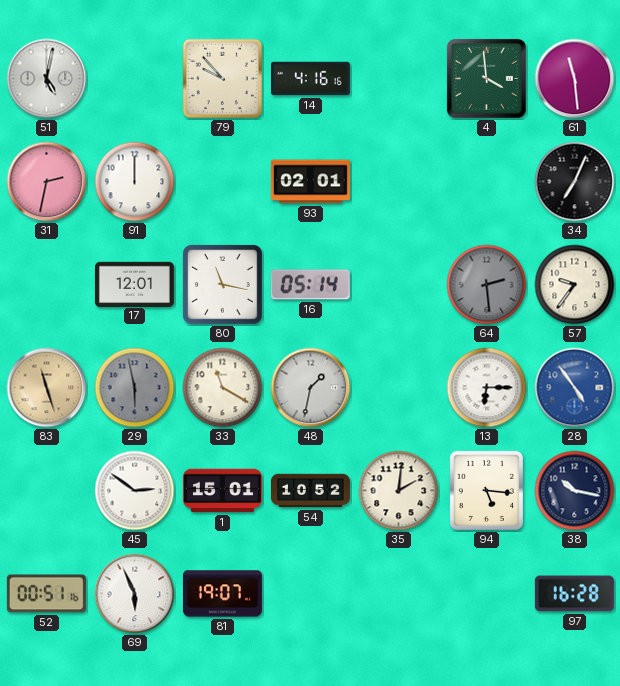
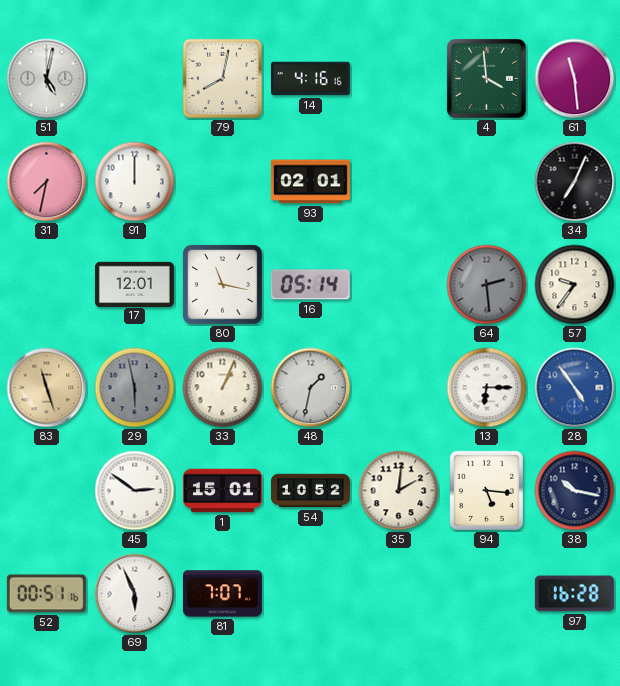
79: 9:53 -> 8:02
31: 2:32 -> 7:32
33: 11:20 -> 1:04
81: 19:07 -> 7:07
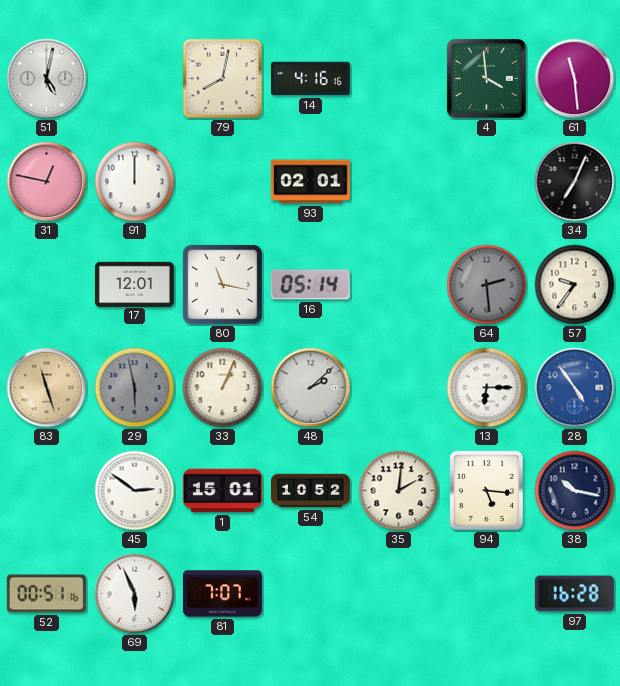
31: 7:32 -> 12:47
48: 1:32 -> 2:08
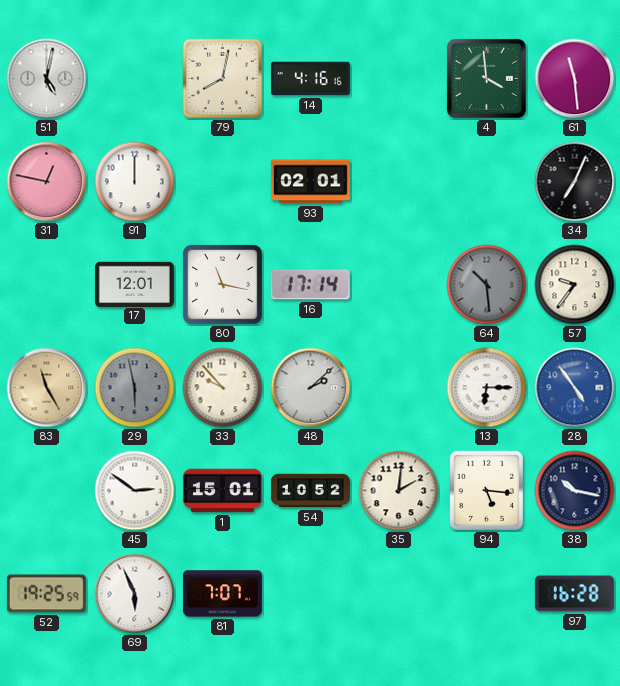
16: 05:14 -> 17:14
64: 2:29 -> 10:29
83: 11:27 -> 11:25
33: 1:04 -> 9:53
52: 00:51 -> 19:25
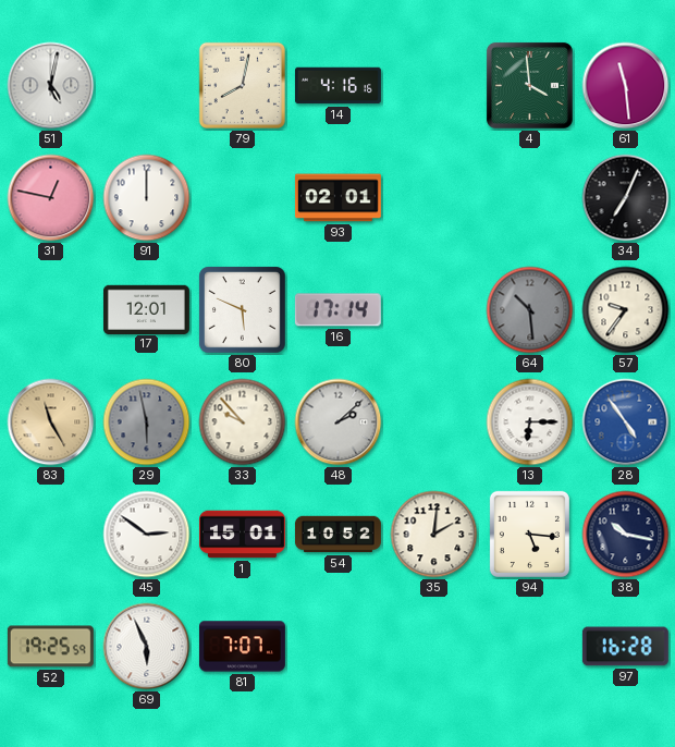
80: 11:17 -> 5:49
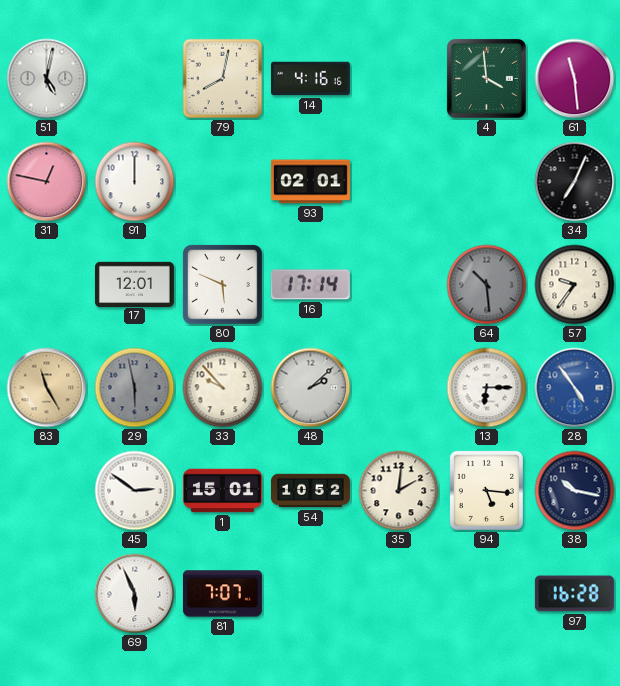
52: 19:25 -> none
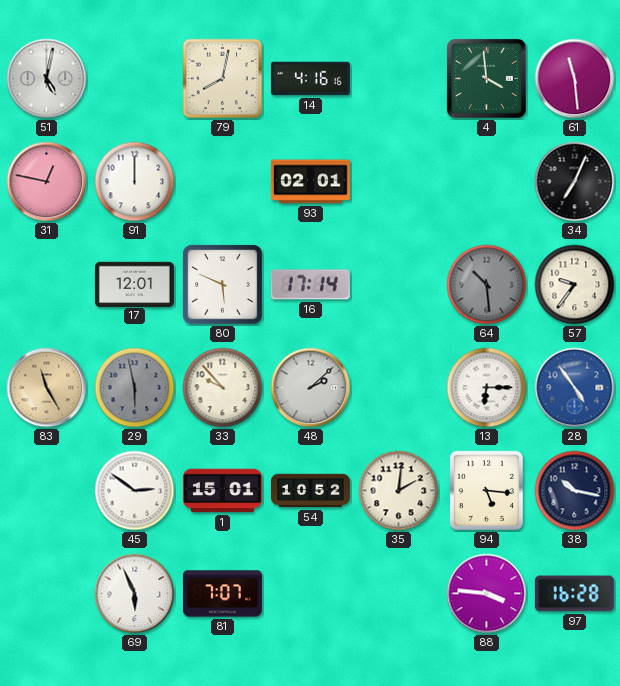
88: none -> 3:46
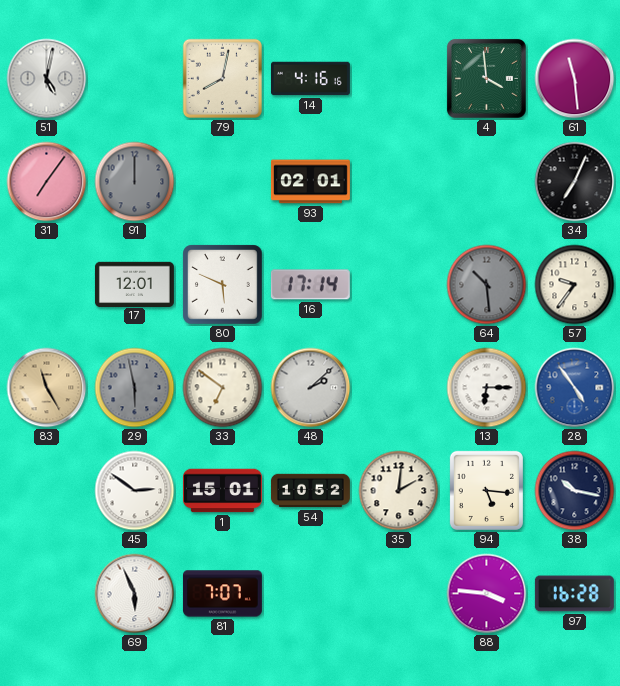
31: 12:47 -> 7:06
91 dial: white -> grey
33: 9:53 -> 6:51
